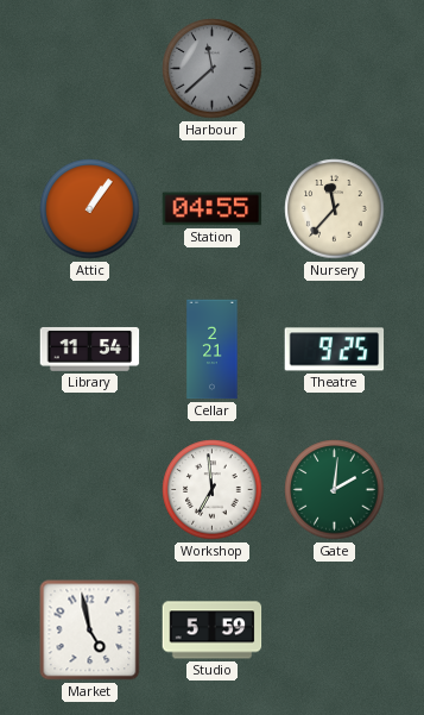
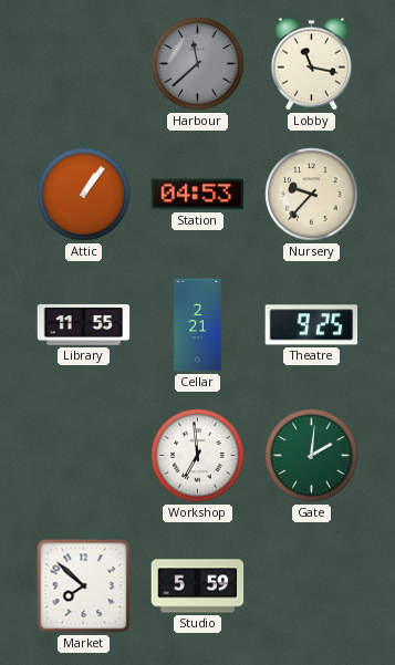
Lobby: none -> 11:17
Station: 04:55 -> 04:53
Nursery: 11:37 -> 9:37
Library: 11:54 -> 11:55
Market: 4:58 -> 7:52
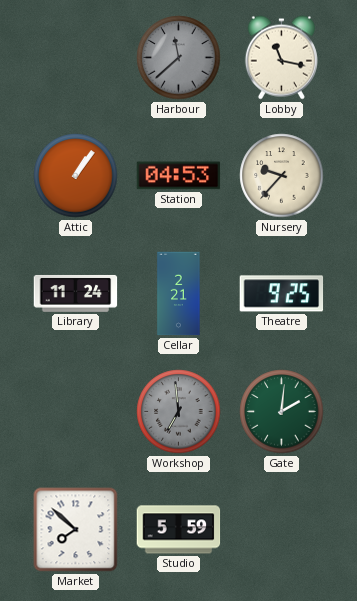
Library: 11:55 -> 11:24
Workshop dial: white -> grey
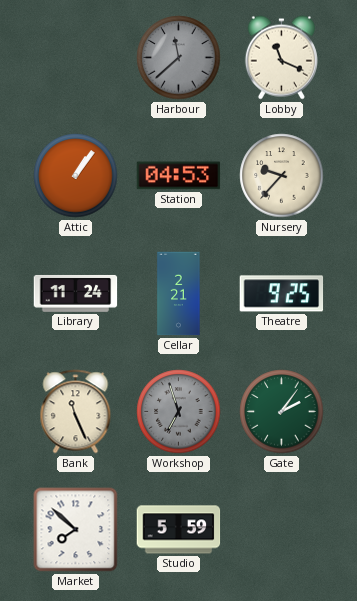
Lobby: 11:17 -> 11:19
Bank: none -> 11:26
Workshop: 6:59 -> 6:57
Gate: 2:01 -> 2:06
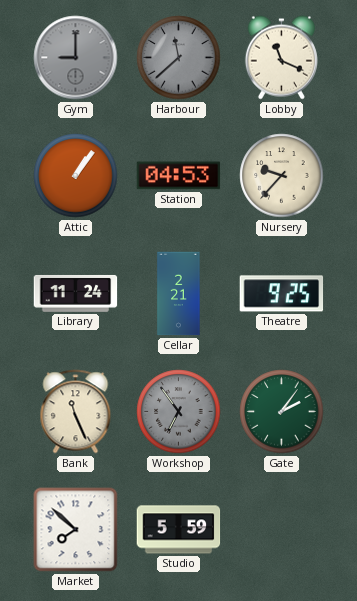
Gym: none -> 9:00
Workshop: 6:57 -> 6:54
